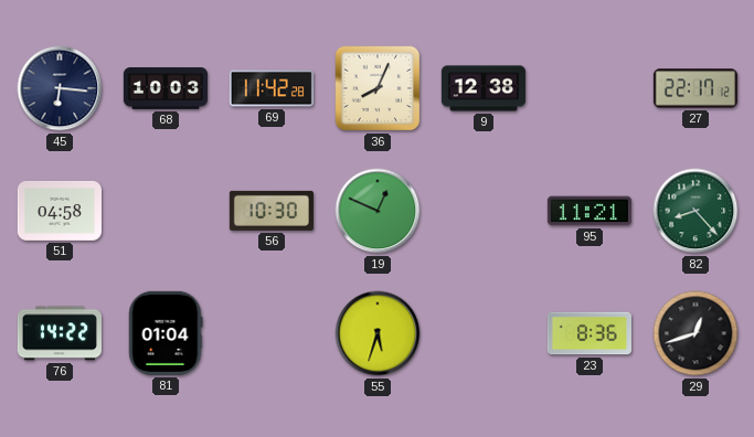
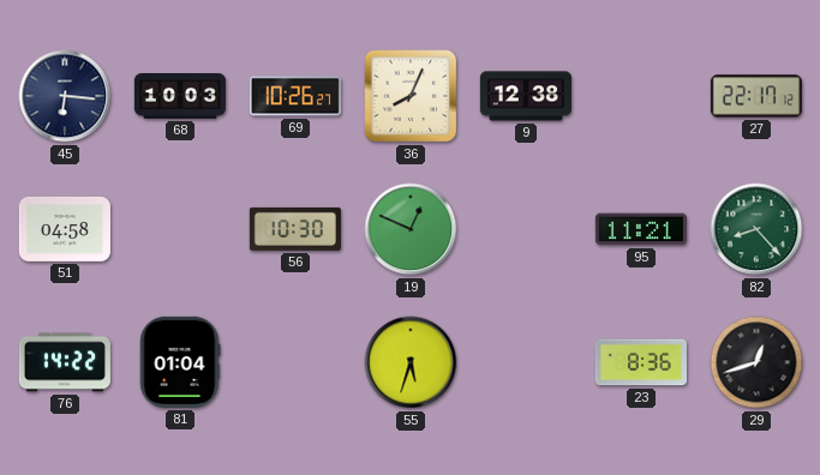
69: 11:42 -> 10:26
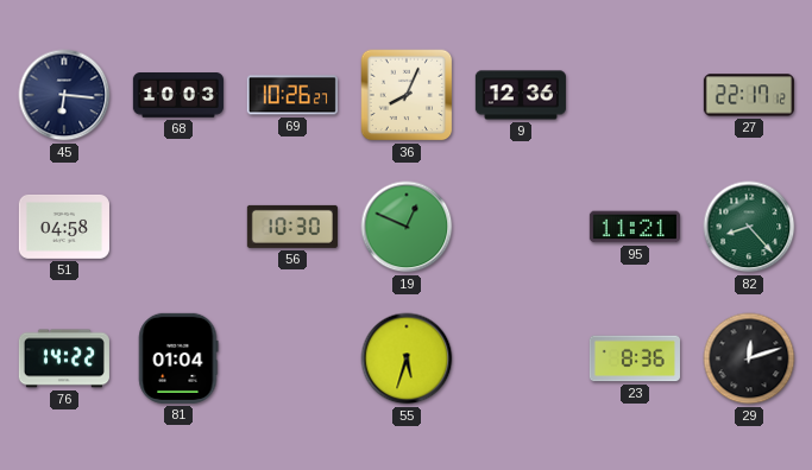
9: 12:38 -> 12:36
29: 12:42 -> 12:12
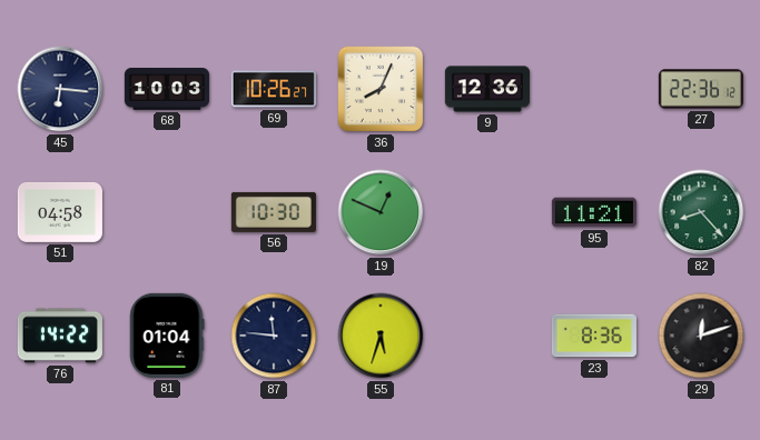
27: 22:17 -> 22:36
87: none -> 11:46
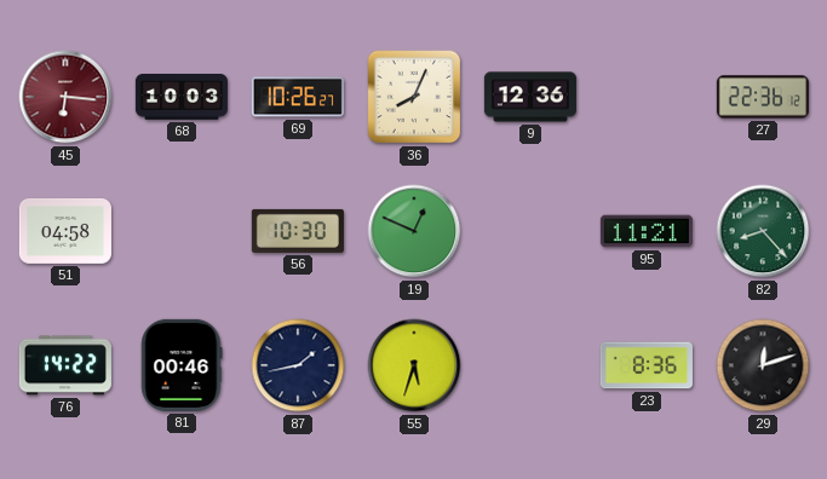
45 dial: navy -> burgundy
81: 01:04 -> 00:46
87: 11:46 -> 1:43
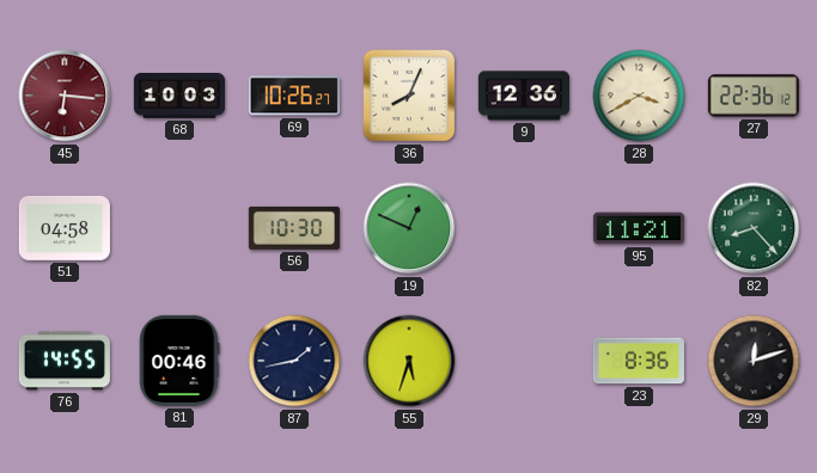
28: none -> 3:40
76: 14:22 -> 14:55
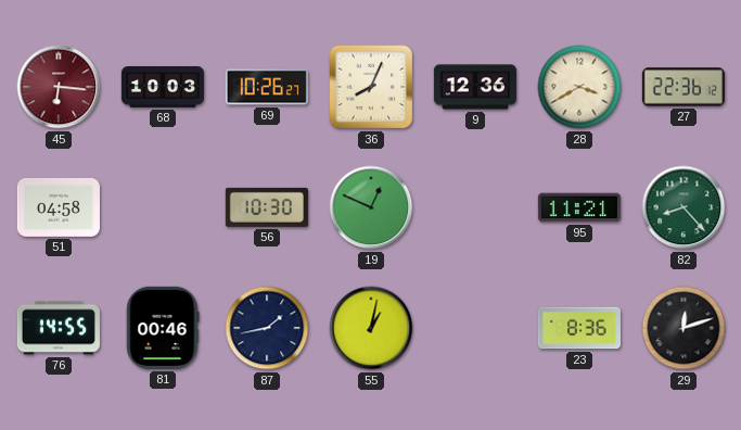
55: 5:33 -> 1:02
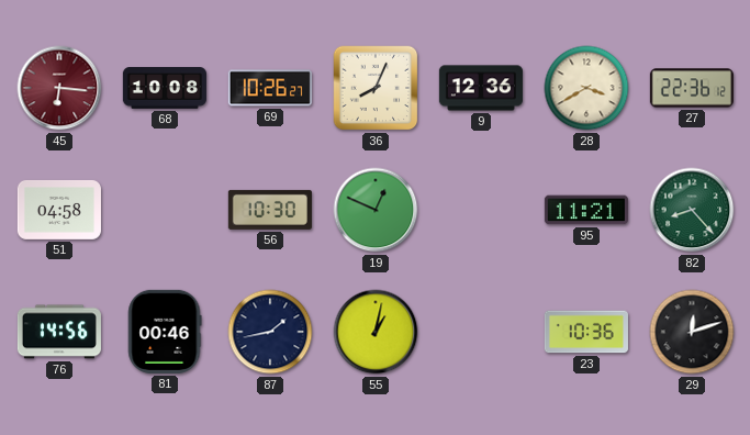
68: 10:03 -> 10:08
76: 14:55 -> 14:56
23: 8:36 -> 10:36
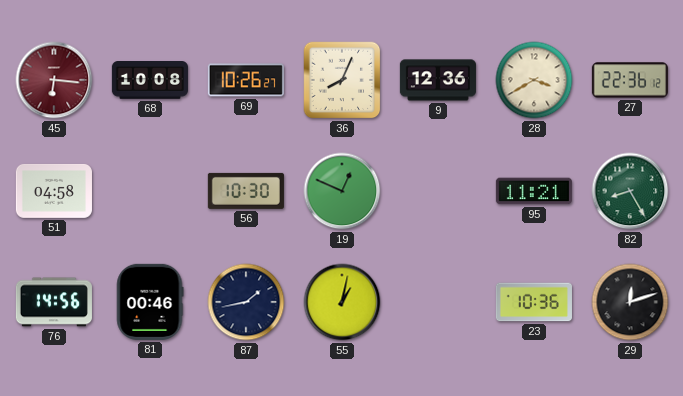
82: 8:23 -> 8:25
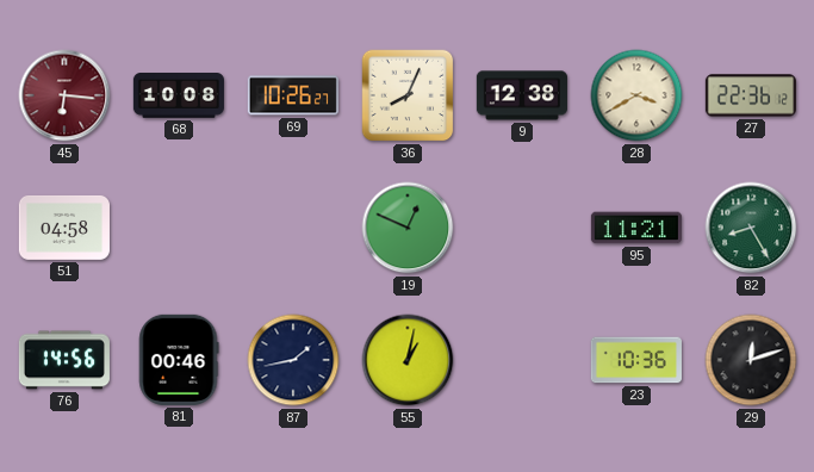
9: 12:36 -> 12:38
56: 10:30 -> none
